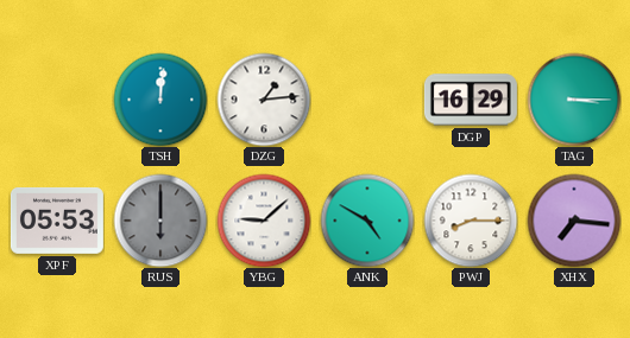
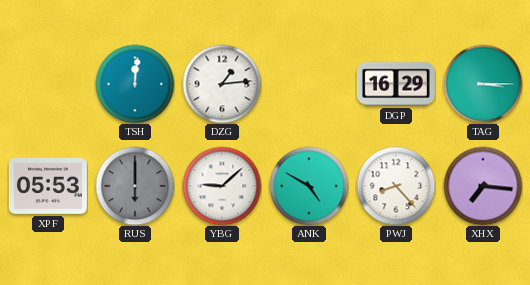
PWJ: 8:15 -> 8:23
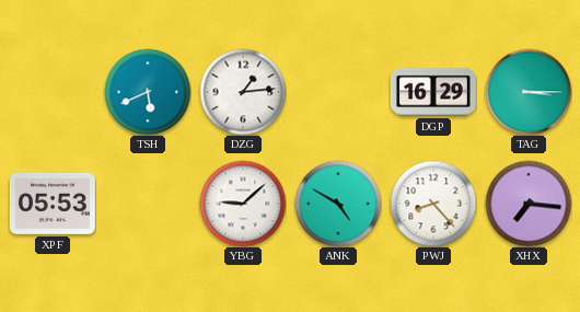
TSH: 12:01 -> 5:41
RUS: 6:00 -> none
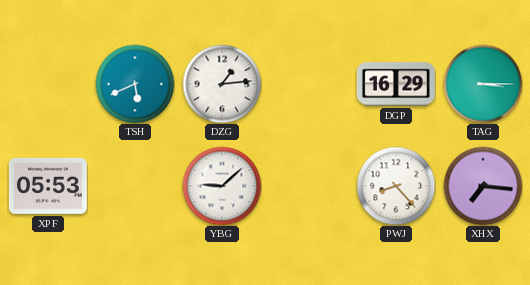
ANK: 4:50 -> none
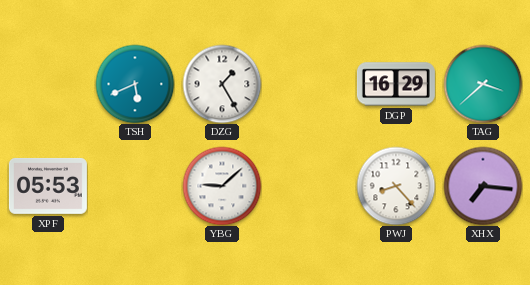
DZG: 1:14 -> 1:25
TAG: 3:15 -> 3:38
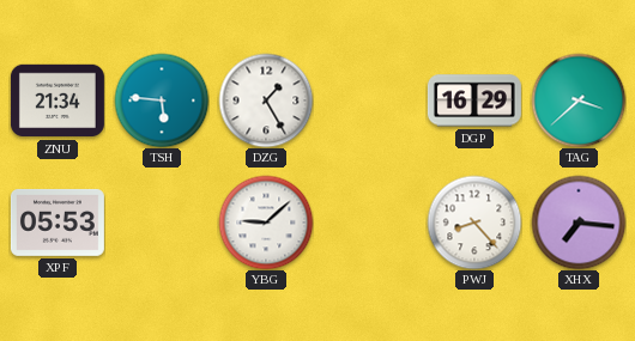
ZNU: none -> 21:34
TSH: 5:41 -> 5:46
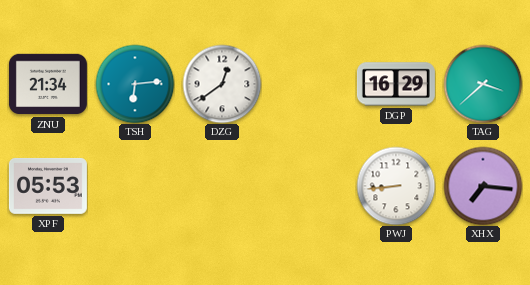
TSH: 5:46 -> 6:14
DZG: 1:25 -> 12:39
YBG: 9:08 -> none
PWJ: 8:23 -> 8:44
